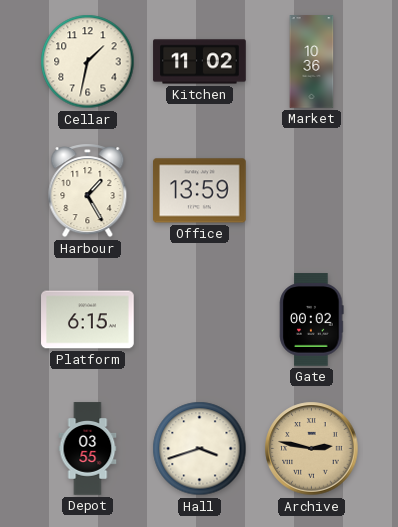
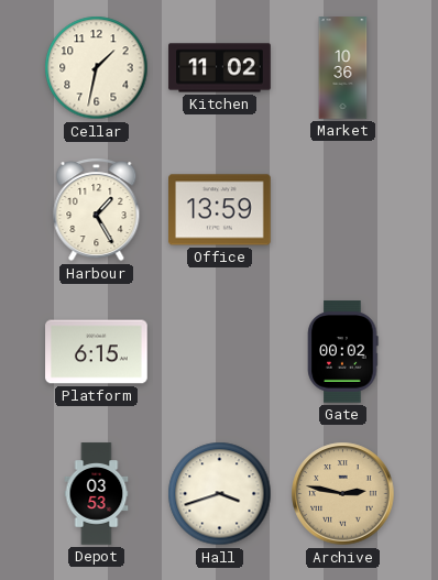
Depot: 03:55 -> 03:53
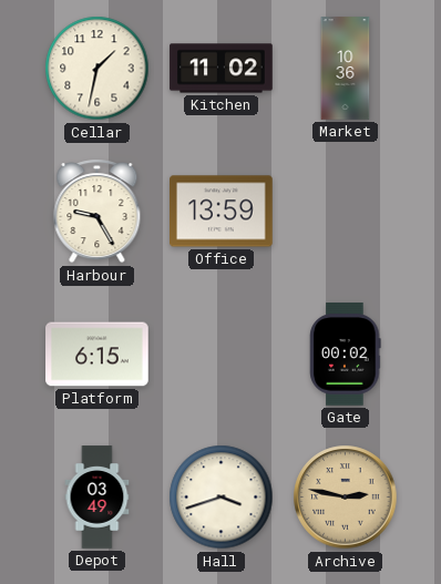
Harbour: 1:25 -> 9:25
Depot: 03:53 -> 03:49
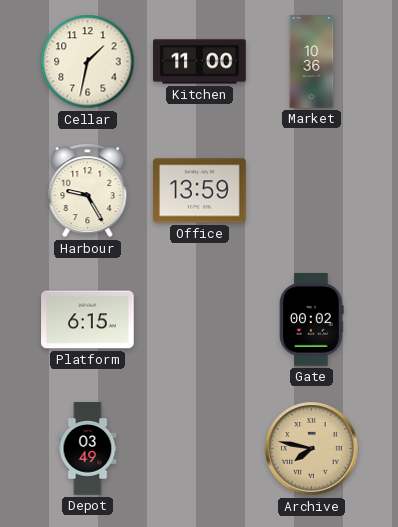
Kitchen: 11:02 -> 11:00
Hall: 3:42 -> none
Archive: 2:47 -> 7:47
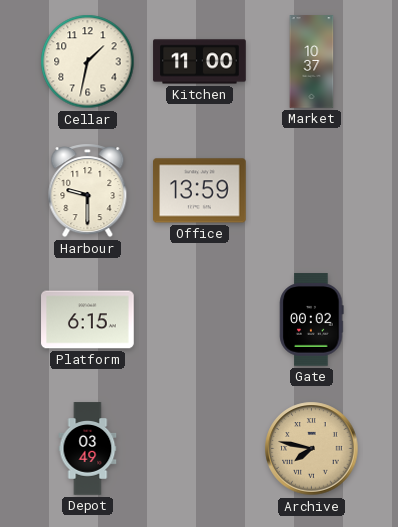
Market: 10:36 -> 10:37
Harbour: 9:25 -> 9:30
